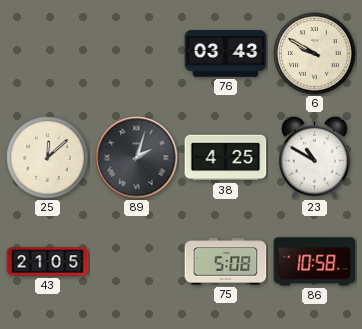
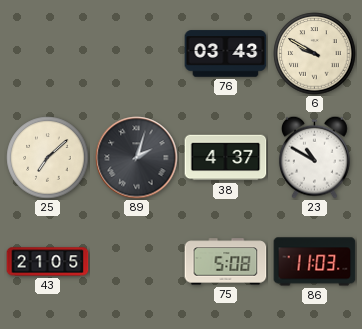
25: 12:08 -> 7:08
38: 4:25 -> 4:37
86: 10:58 -> 11:03
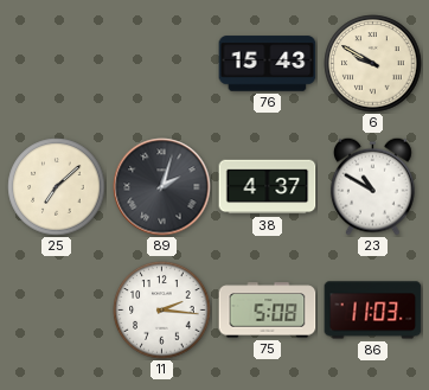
76: 03:43 -> 15:43
43: 21:05 -> none
11: none -> 2:16
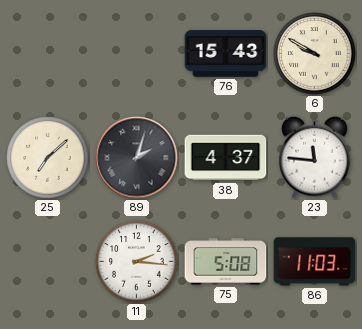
23: 10:50 -> 11:46
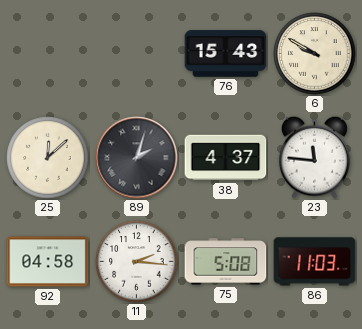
25: 7:08 -> 12:08
92: none -> 04:58
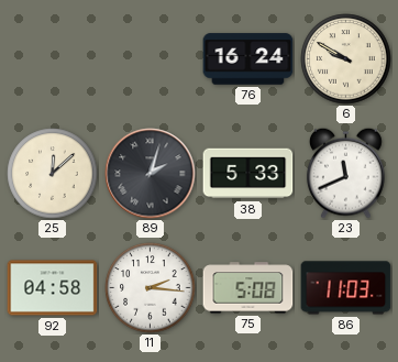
76: 15:43 -> 16:24
38: 4:37 -> 5:33
23: 11:46 -> 11:41
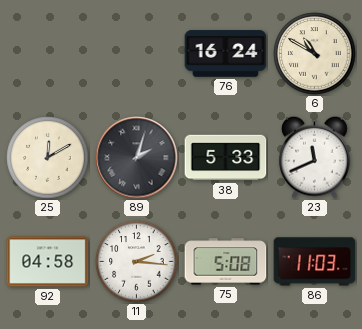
6: 9:50 -> 10:50
25: 12:08 -> 12:10
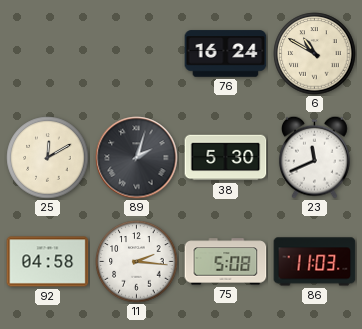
38: 5:33 -> 5:30
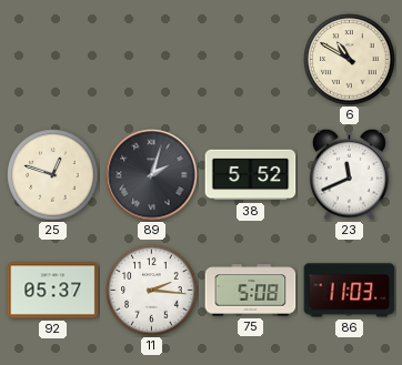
76: 16:24 -> none
25: 12:10 -> 12:48
38: 5:30 -> 5:52
92: 04:58 -> 05:37
